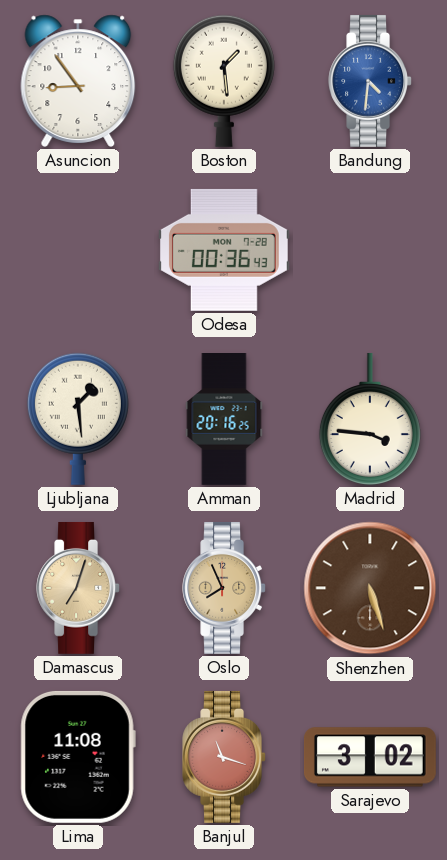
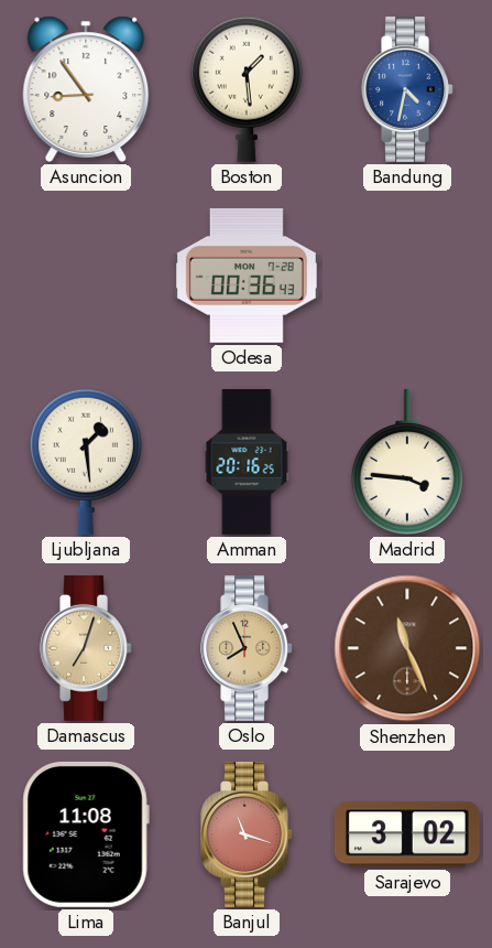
Bandung: 4:31 -> 4:32
Shenzhen: 5:27 -> 11:26
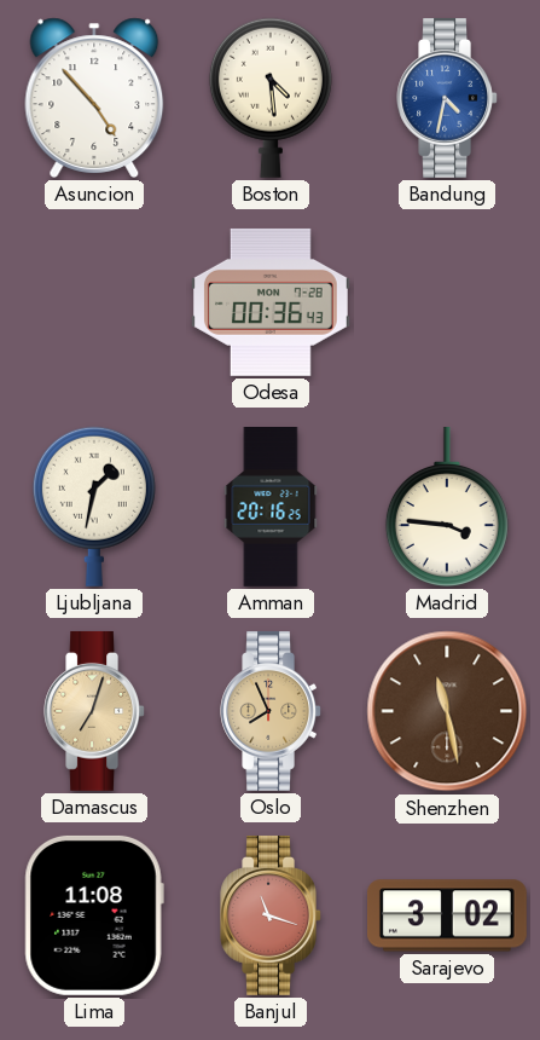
Asuncion: 8:54 -> 4:53
Boston: 1:29 -> 4:29
Ljubljana: 1:29 -> 1:32
Shenzhen: 11:26 -> 11:28
